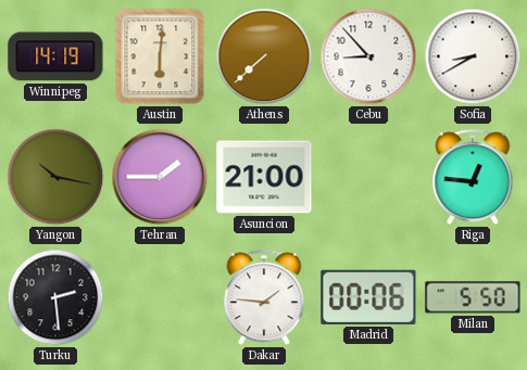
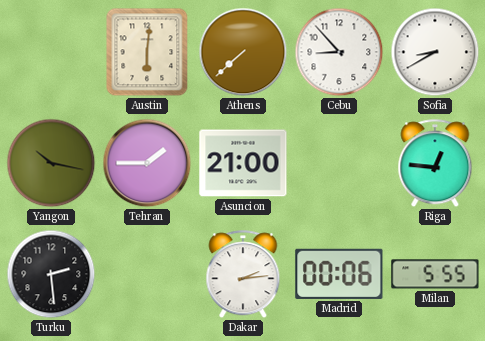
Winnipeg: 14:19 -> none
Dakar: 1:46 -> 2:14
Milan: 5:50 -> 5:55
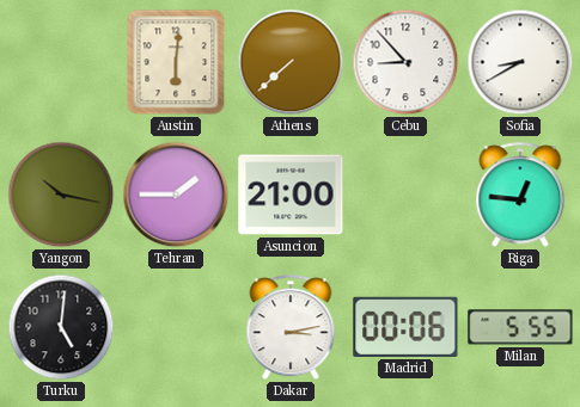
Turku: 2:29 -> 5:01
Dakar: 2:14 -> 3:13
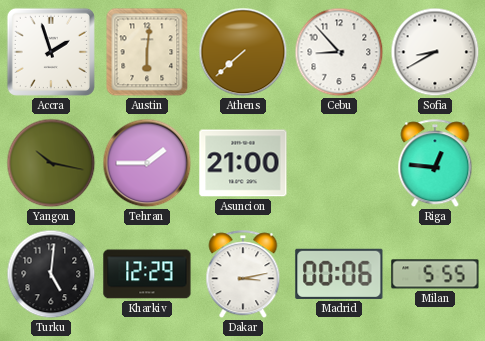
Accra: none -> 1:57
Kharkiv: none -> 12:29
